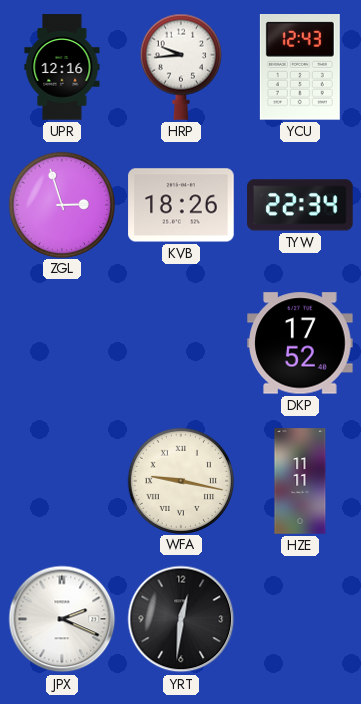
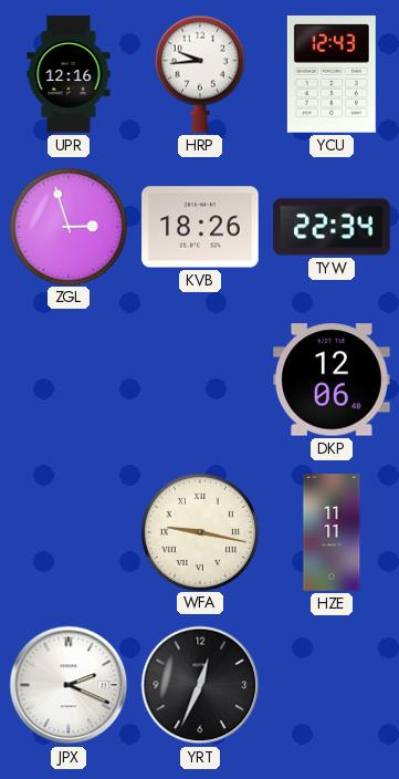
DKP: 17:52 -> 12:06
YRT: 12:31 -> 12:34
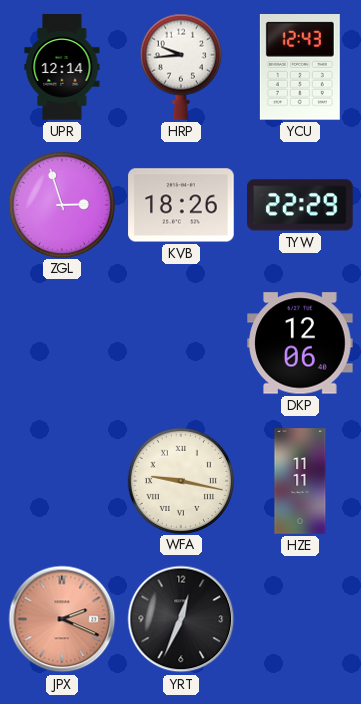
UPR: 12:16 -> 12:14
TYW: 22:34 -> 22:29
JPX dial: white -> salmon
